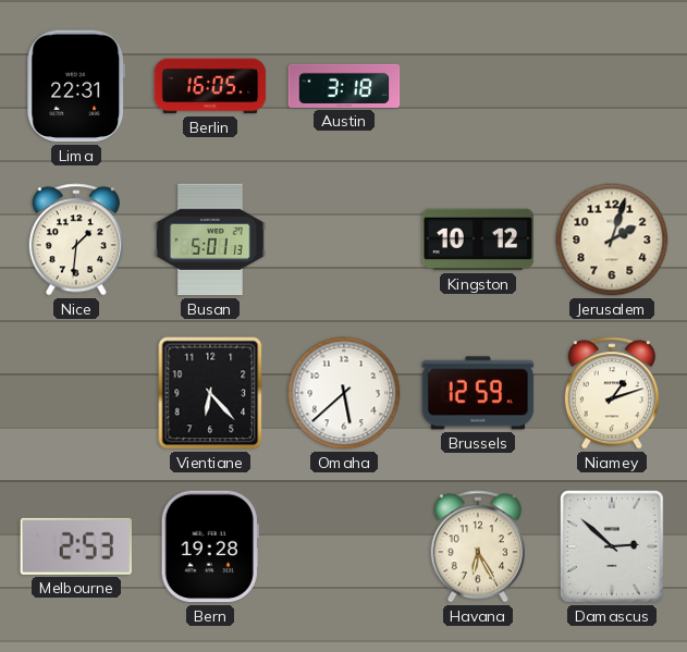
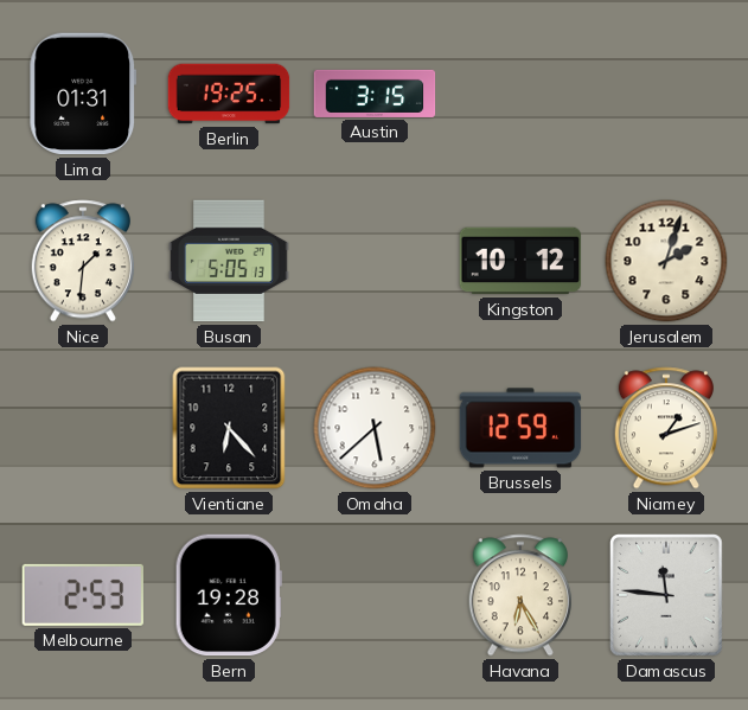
Lima: 22:31 -> 01:31
Berlin: 16:05 -> 19:25
Austin: 3:18 -> 3:15
Busan: 5:01 -> 5:05
Damascus: 2:52 -> 11:46
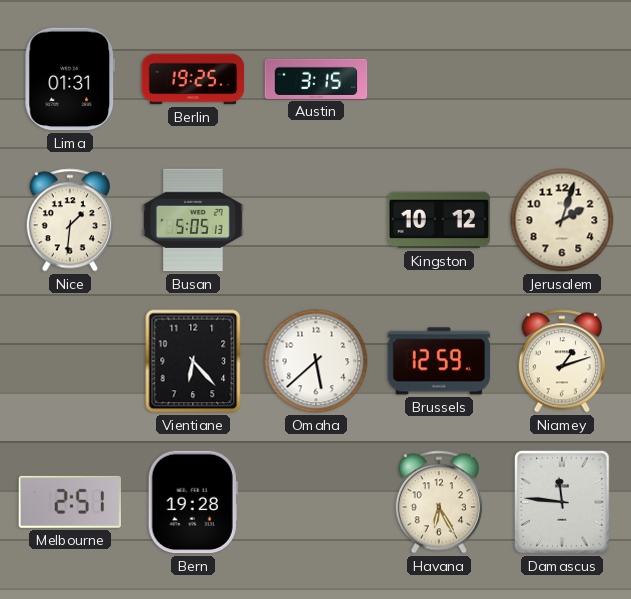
Melbourne: 2:53 -> 2:51
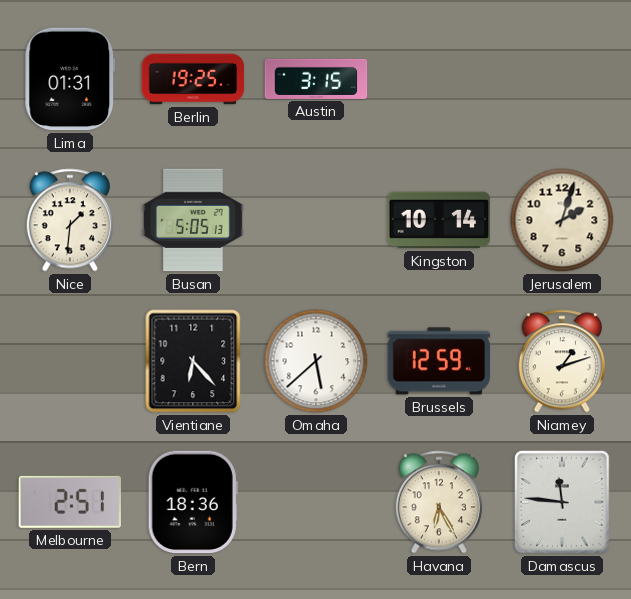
Kingston: 10:12 -> 10:14
Bern: 19:28 -> 18:36
